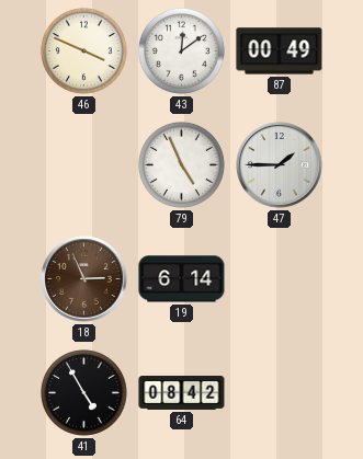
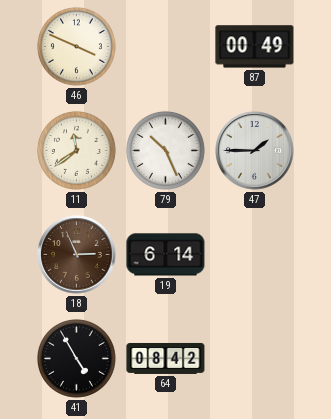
43: 12:09 -> none
11: none -> 11:39
79: 4:56 -> 10:26
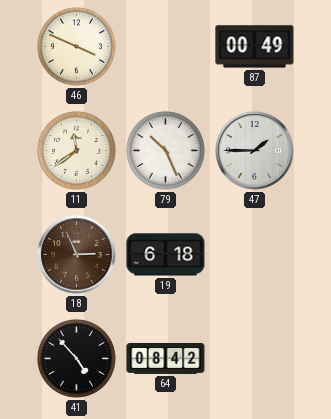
19: 6:14 -> 6:18
41: 4:55 -> 4:53
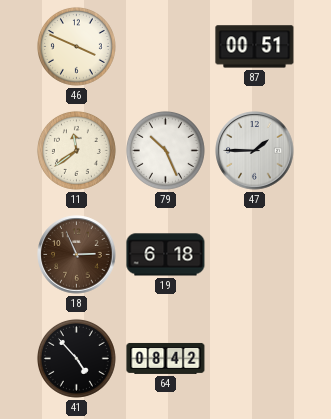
87: 00:49 -> 00:51
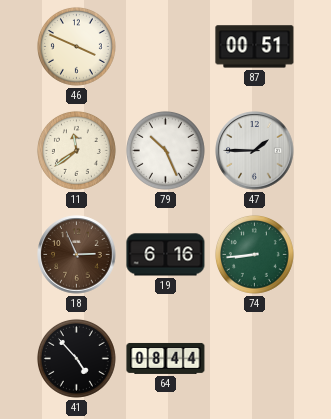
19: 6:18 -> 6:16
74: none -> 8:44
64: 08:42 -> 08:44
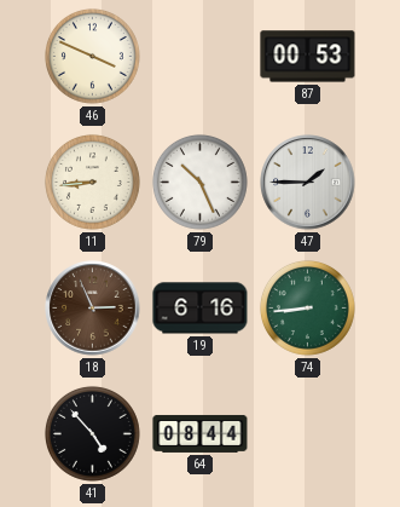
87: 00:51 -> 00:53
11: 11:39 -> 8:44
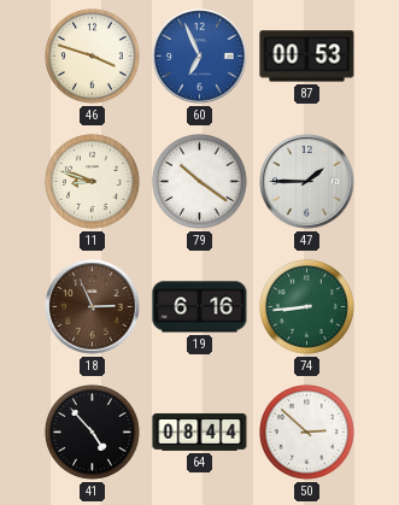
46: 3:49 -> 3:48
60: none -> 6:56
11: 8:44 -> 8:48
79: 10:26 -> 10:21
50: none -> 2:52
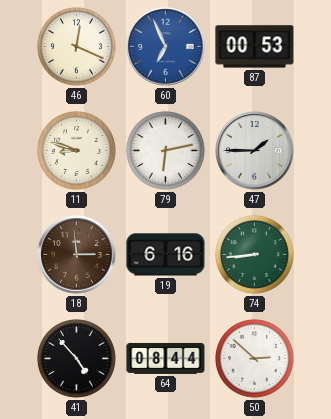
46: 3:48 -> 12:19
79: 10:21 -> 6:13
18: 2:56 -> 2:59
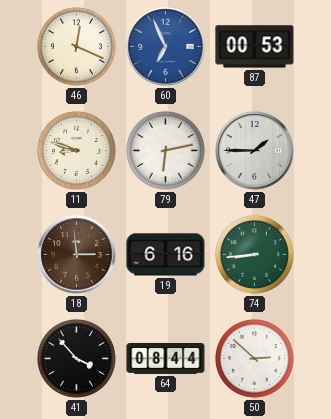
41: 4:53 -> 3:53
